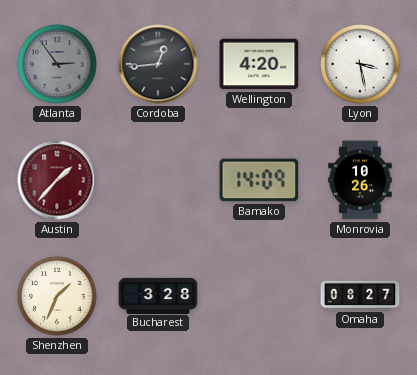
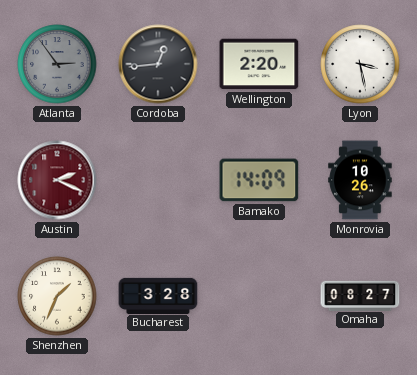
Wellington: 4:20 -> 2:20
Austin: 1:37 -> 2:19
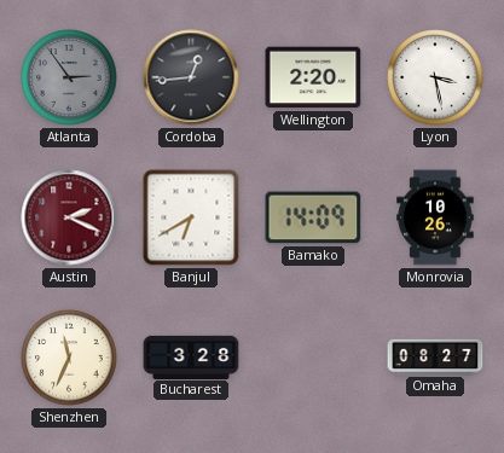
Banjul: none -> 6:40
Shenzhen: 1:34 -> 11:34
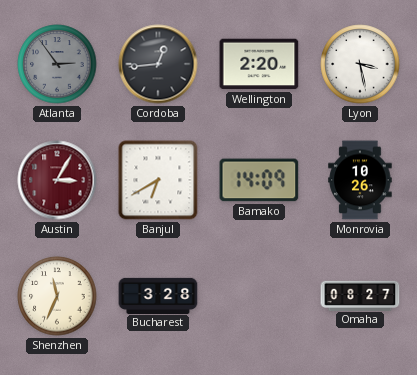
Austin: 2:19 -> 3:05
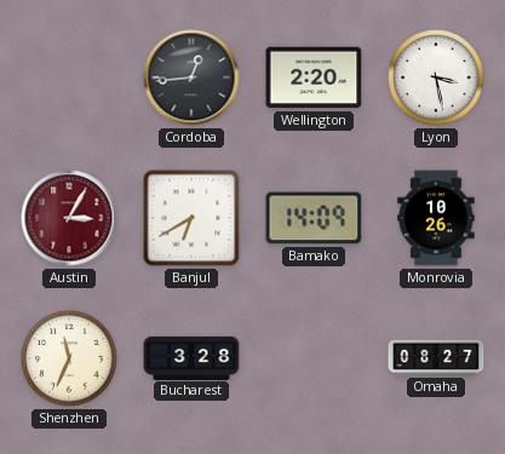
Atlanta: 2:54 -> none
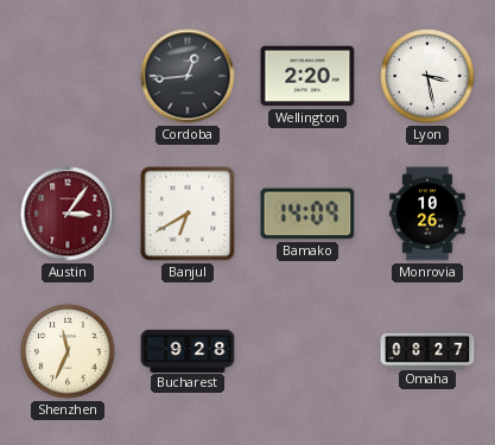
Austin: 3:05 -> 3:06
Bucharest: 3:28 -> 9:28
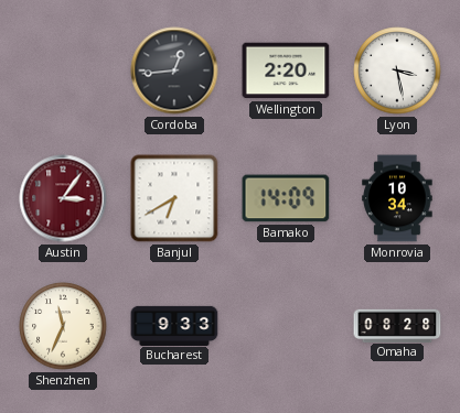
Monrovia: 10:26 -> 10:34
Bucharest: 9:28 -> 9:33
Omaha: 08:27 -> 08:28
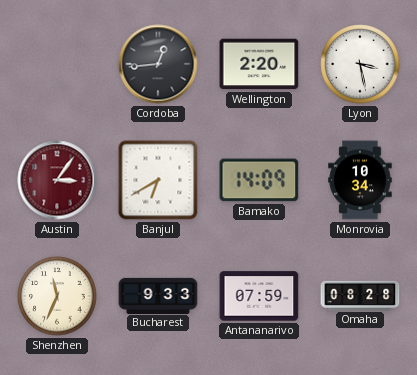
Antananarivo: none -> 07:59
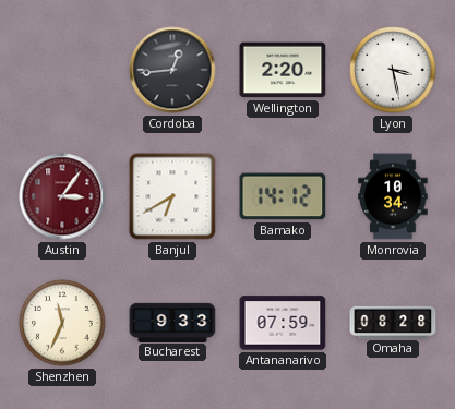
Bamako: 14:09 -> 14:12
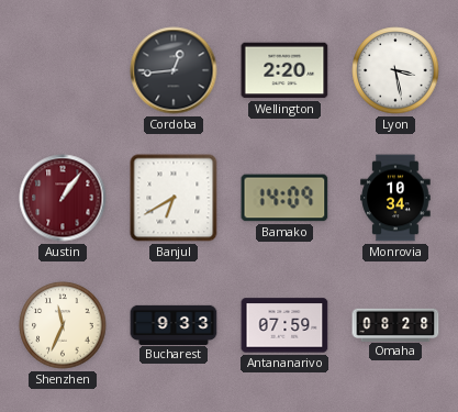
Austin: 3:06 -> 1:06
Bamako: 14:12 -> 14:09
